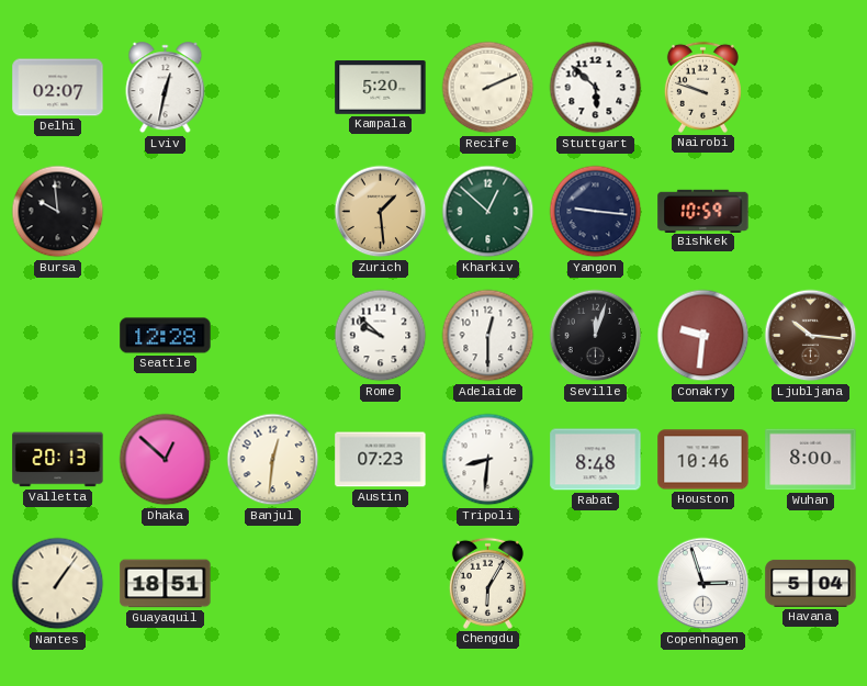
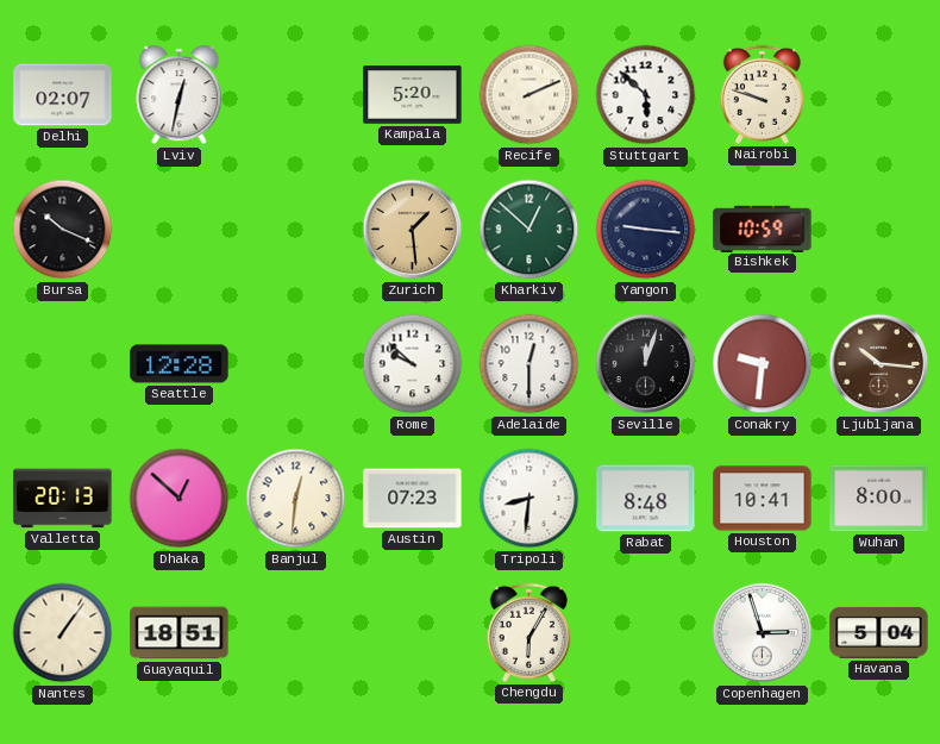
Bursa: 9:59 -> 10:19
Houston: 10:46 -> 10:41
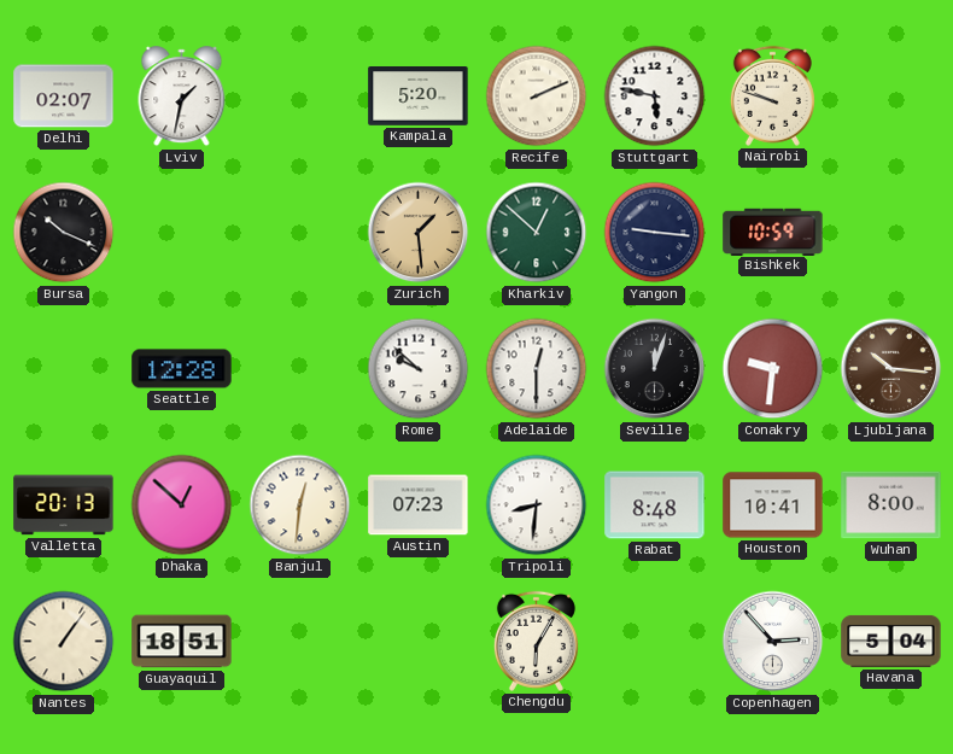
Lviv: 12:32 -> 1:32
Stuttgart: 5:52 -> 5:47
Copenhagen: 2:57 -> 2:53
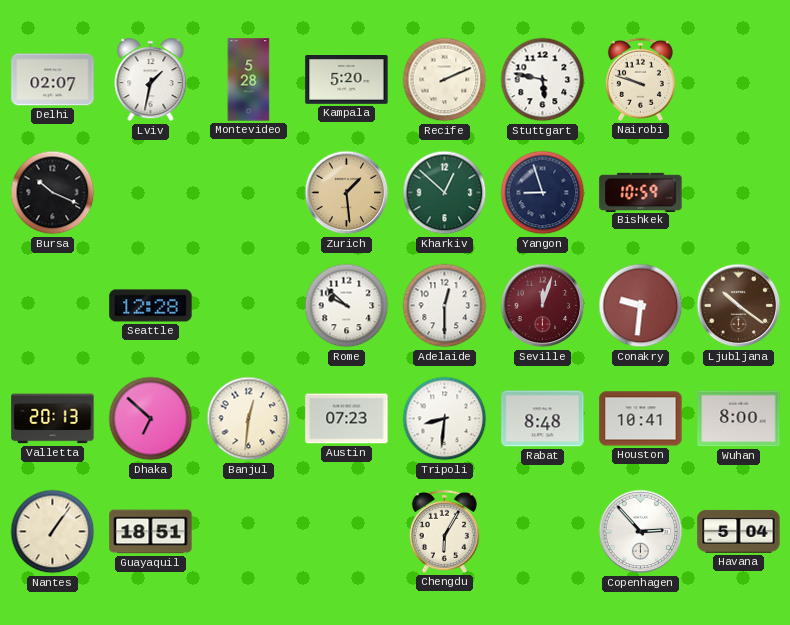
Montevideo: none -> 5:28
Yangon: 9:16 -> 8:57
Seville dial: black -> burgundy
Ljubljana: 10:16 -> 10:21
Dhaka: 12:52 -> 6:52
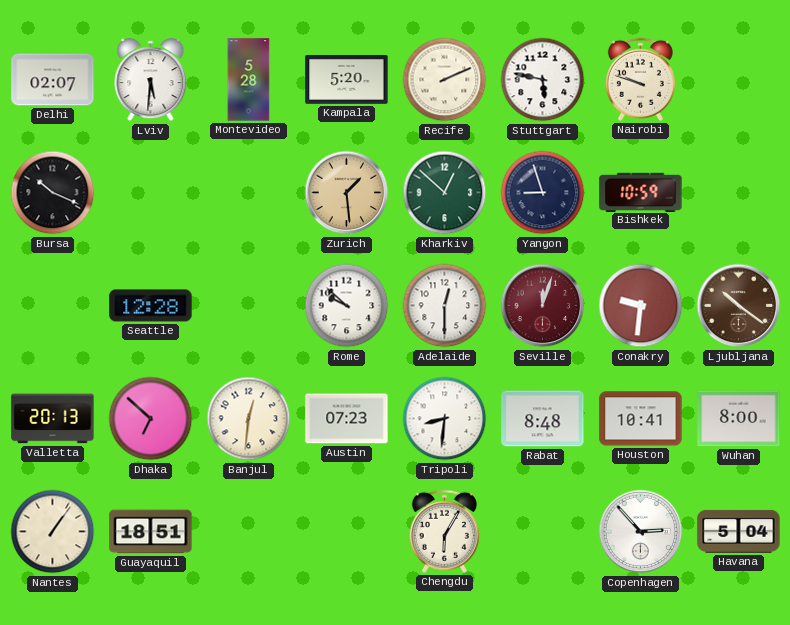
Lviv: 1:32 -> 5:31
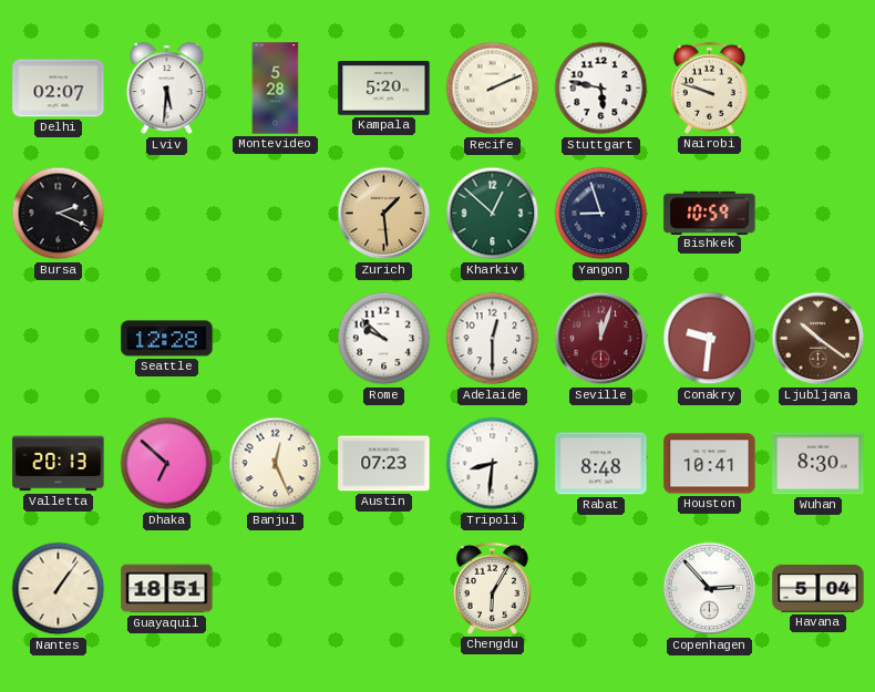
Bursa: 10:19 -> 2:19
Banjul: 12:31 -> 12:26
Wuhan: 8:00 -> 8:30
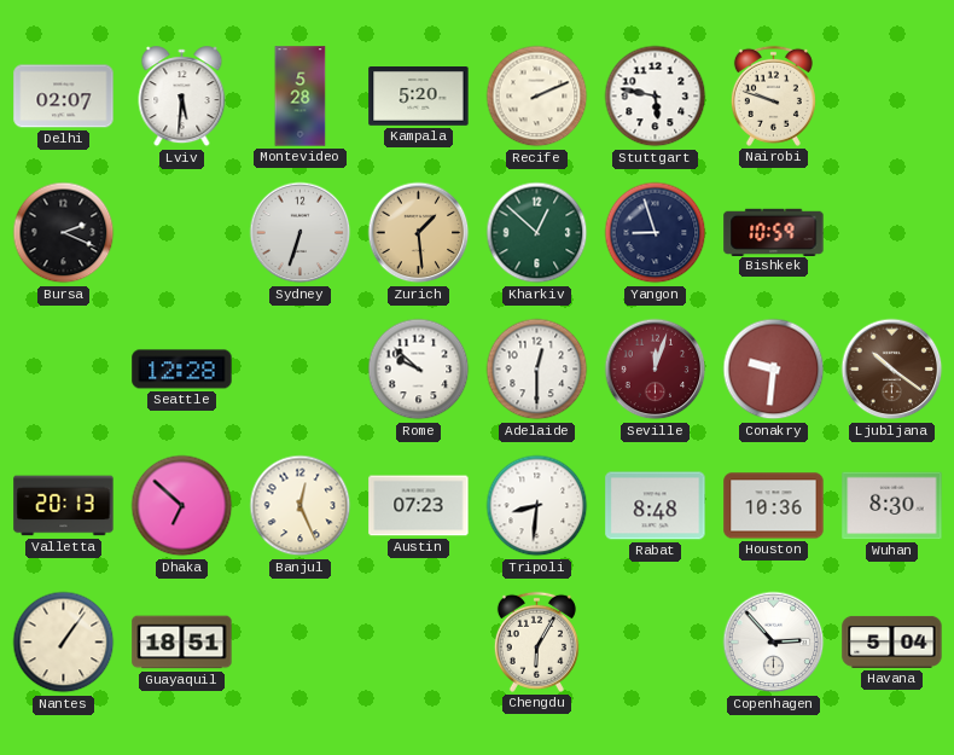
Sydney: none -> 6:33
Houston: 10:41 -> 10:36
